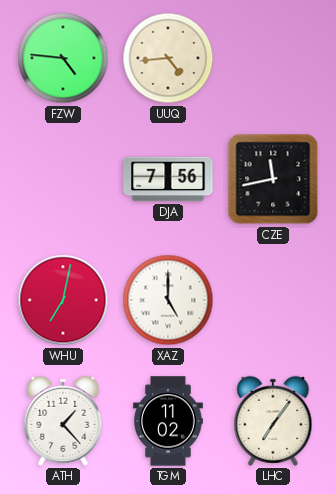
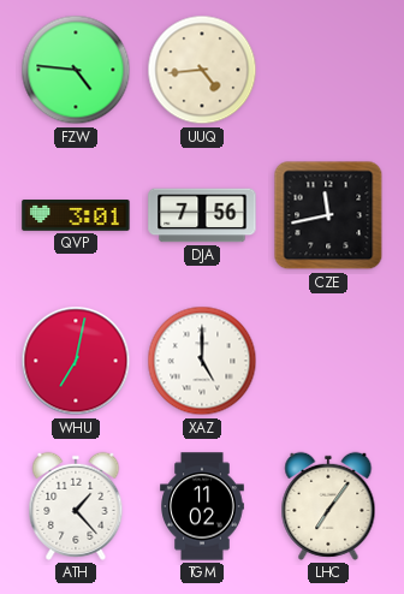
QVP: none -> 3:01
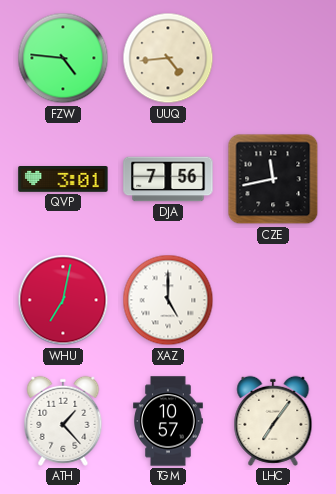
TGM: 11:02 -> 10:57
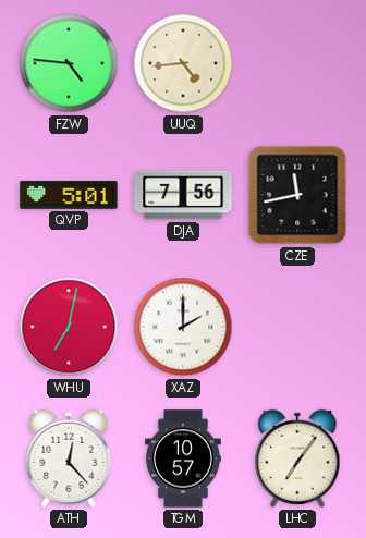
QVP: 3:01 -> 5:01
XAZ: 5:00 -> 2:00
ATH: 1:23 -> 12:23
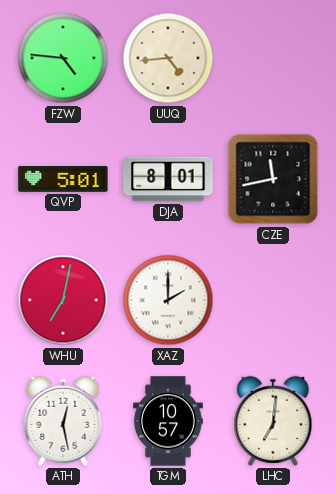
DJA: 7:56 -> 8:01
ATH: 12:23 -> 12:28
LHC: 7:06 -> 7:01
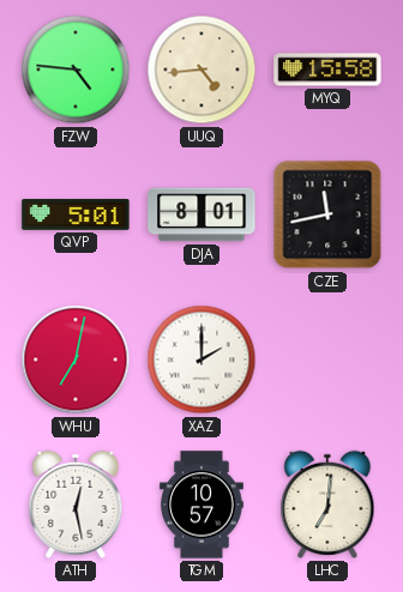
MYQ: none -> 15:58
